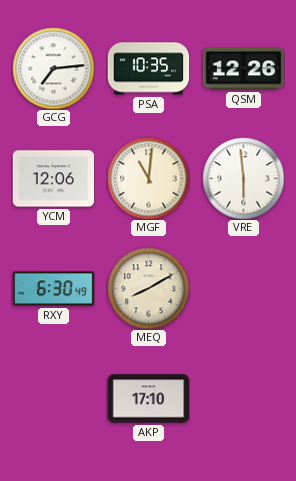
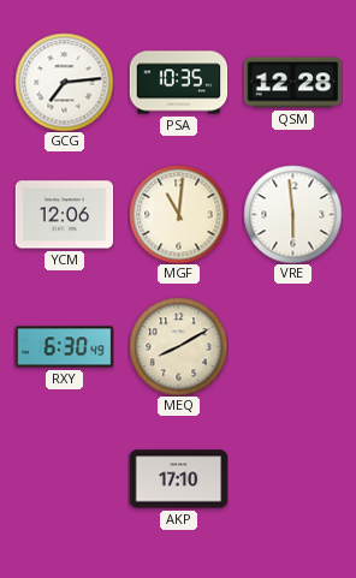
QSM: 12:26 -> 12:28
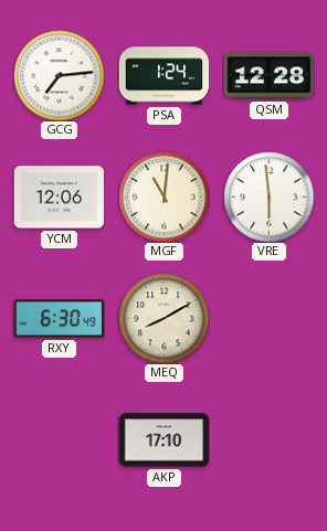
PSA: 10:35 -> 1:24
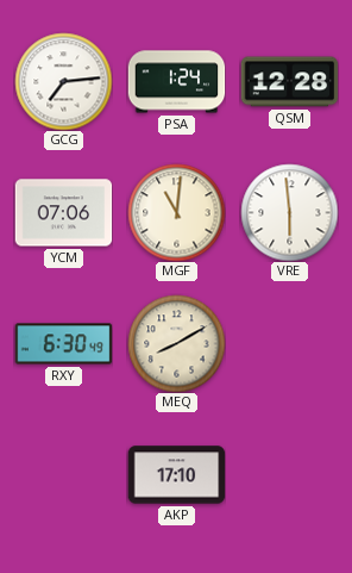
YCM: 12:06 -> 07:06
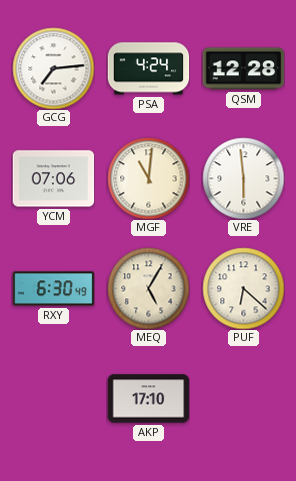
PSA: 1:24 -> 4:24
MEQ: 8:10 -> 5:05
PUF: none -> 6:22
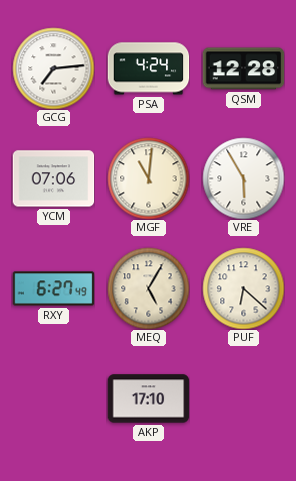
VRE: 5:59 -> 5:55
RXY: 6:30 -> 6:27
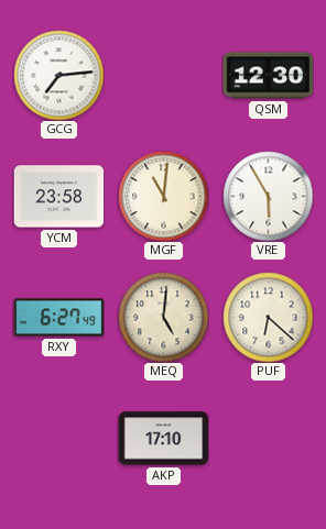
PSA: 4:24 -> none
QSM: 12:28 -> 12:30
YCM: 07:06 -> 23:58
MEQ: 5:05 -> 5:01
